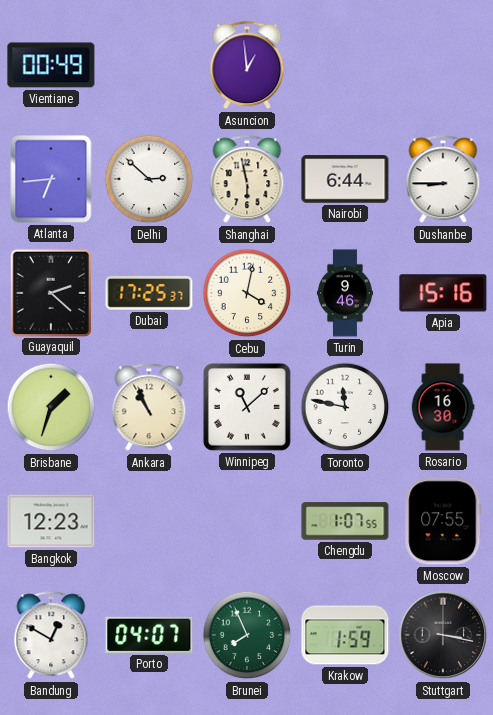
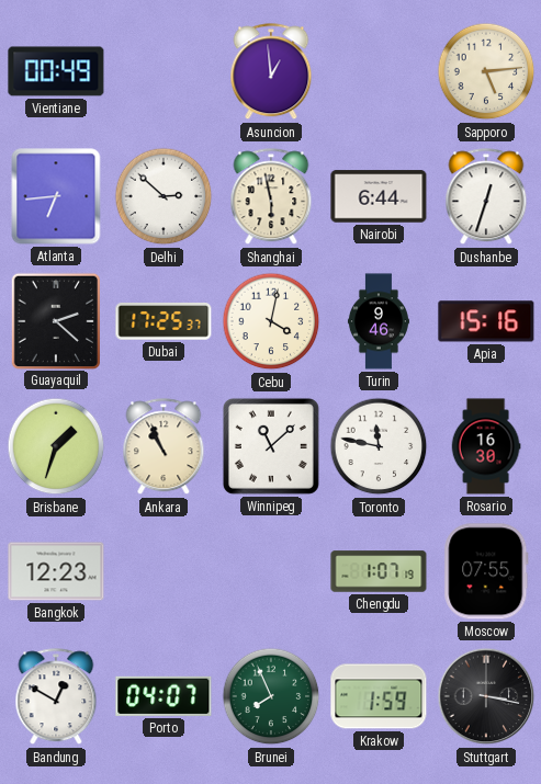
Sapporo: none -> 5:14
Dushanbe: 8:45 -> 12:33
Chengdu: 1:07:55 -> 1:07:19
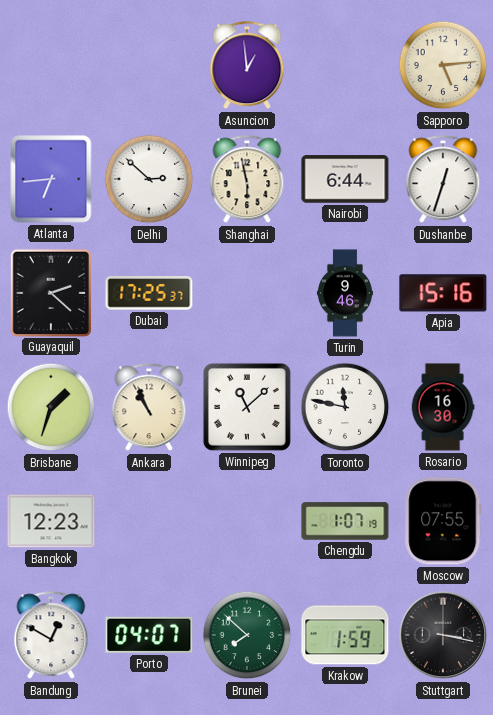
Vientiane: 00:49 -> none
Cebu: 4:02 -> none
Brunei: 7:56 -> 7:52
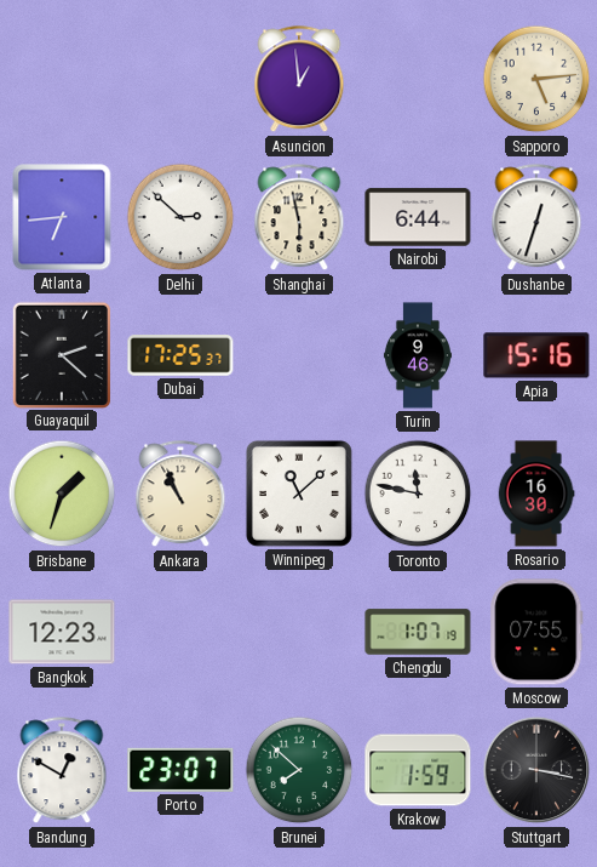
Porto: 04:07 -> 23:07
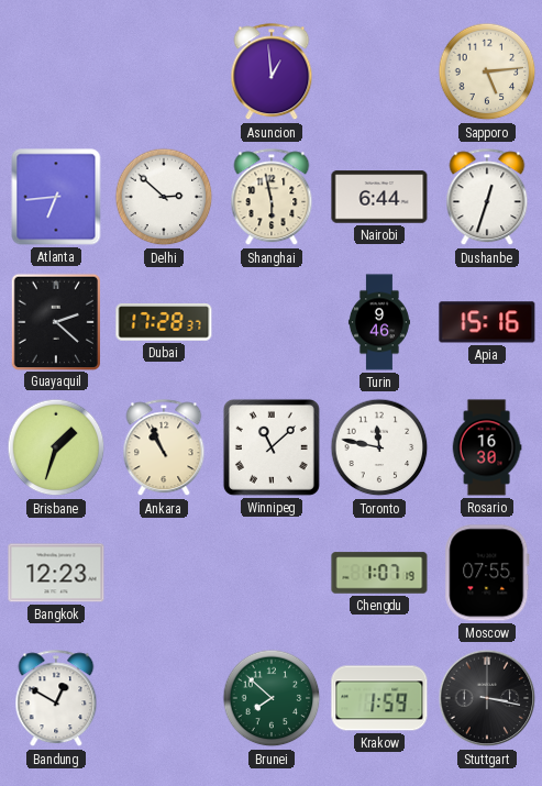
Dubai: 17:25 -> 17:28
Porto: 23:07 -> none
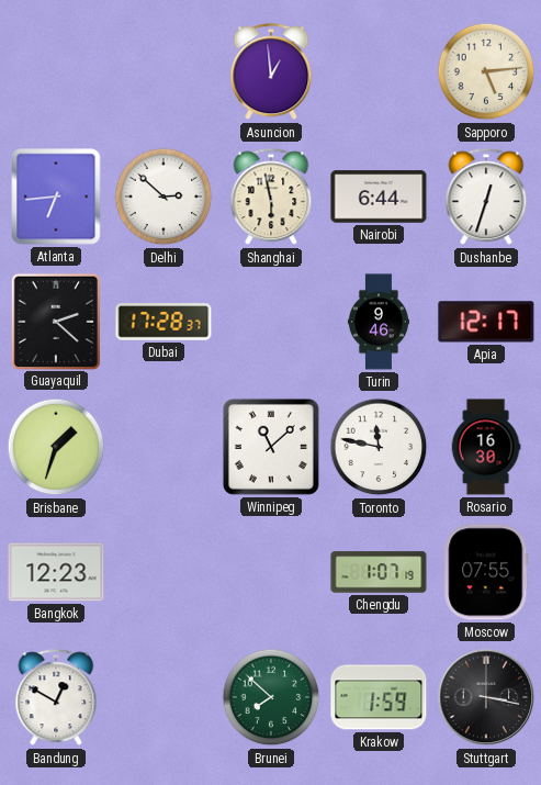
Apia: 15:16 -> 12:17
Ankara: 10:56 -> none
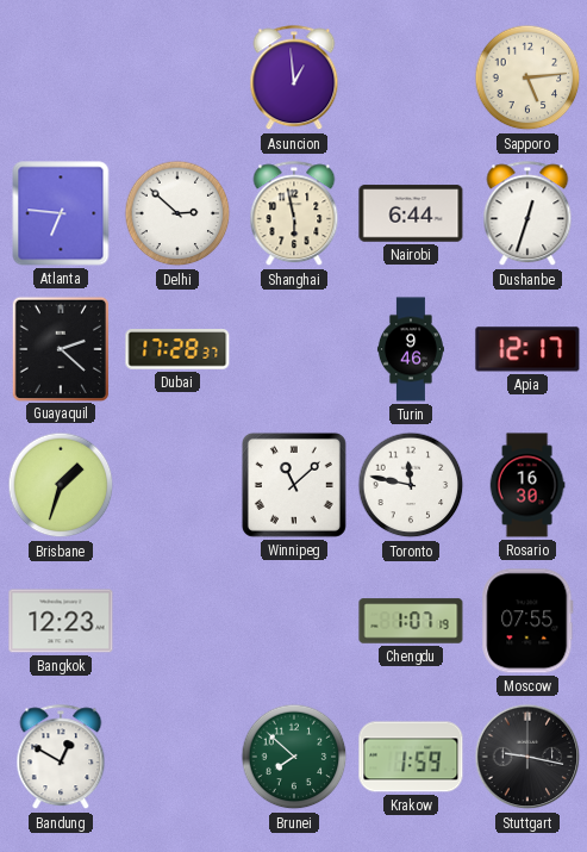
Atlanta: 6:44 -> 6:46
Stuttgart: 3:17 -> 9:17
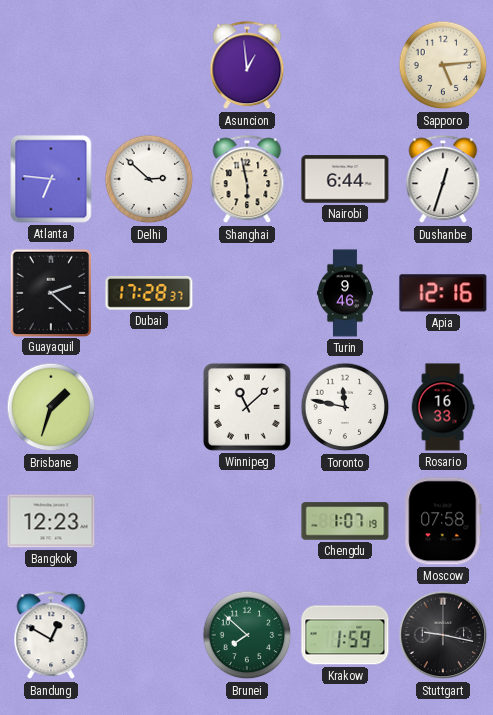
Apia: 12:17 -> 12:16
Rosario: 16:30 -> 16:33
Moscow: 07:55 -> 07:58
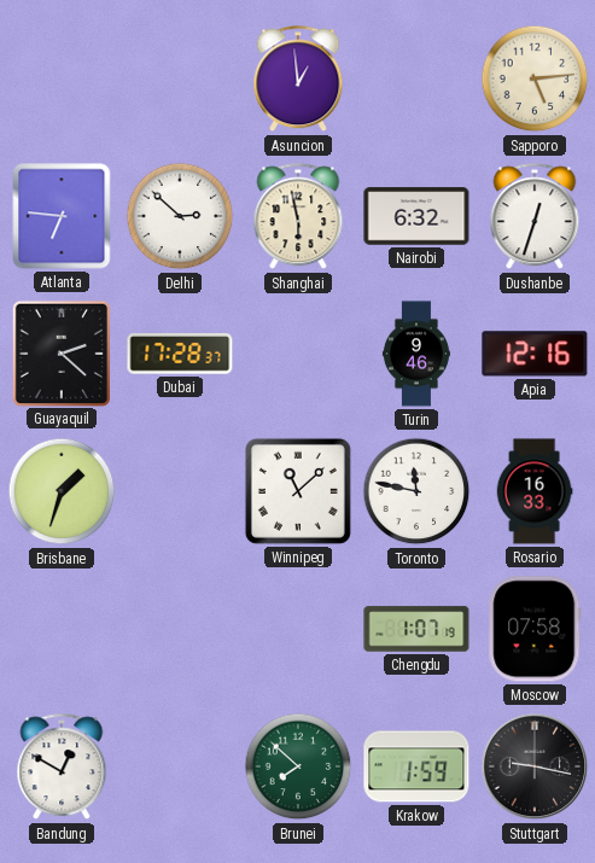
Nairobi: 6:44 -> 6:32
Bangkok: 12:23 -> none
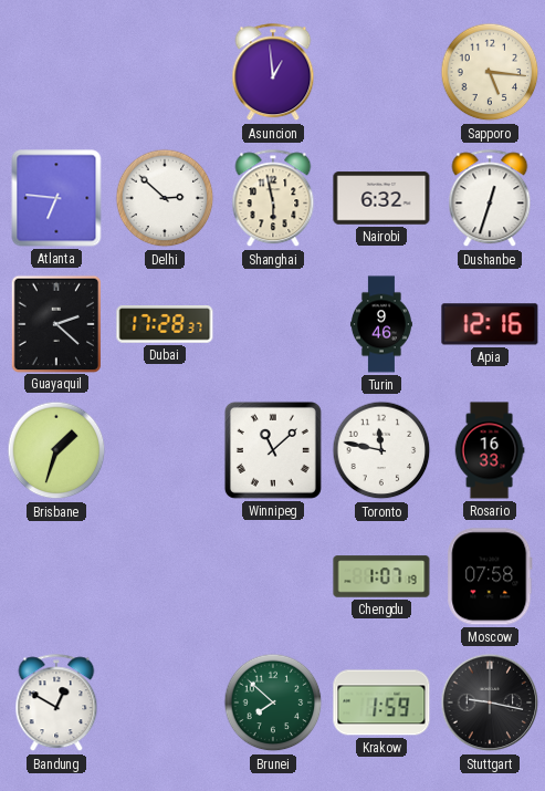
Sapporo: 5:14 -> 5:16
